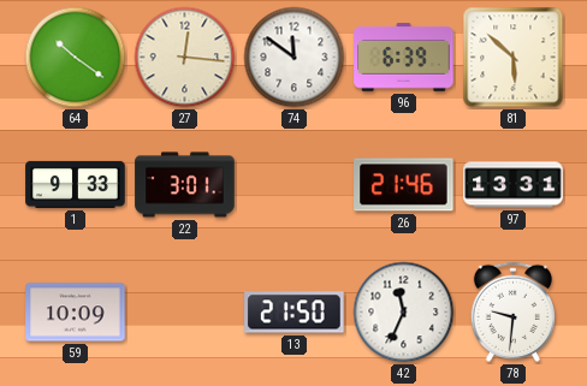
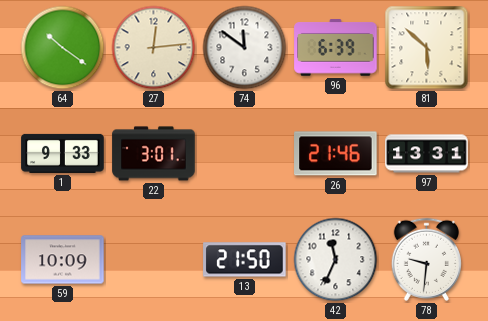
27: 12:16 -> 12:14
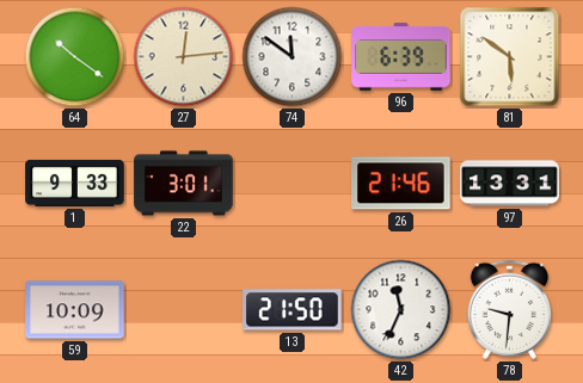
81: 5:52 -> 5:51
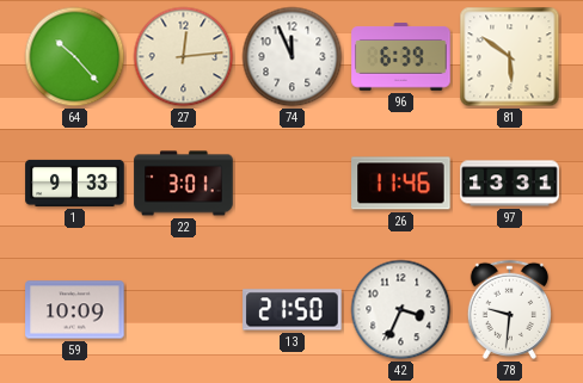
64: 10:21 -> 10:23
74: 11:51 -> 11:56
26: 21:46 -> 11:46
42: 11:34 -> 3:34
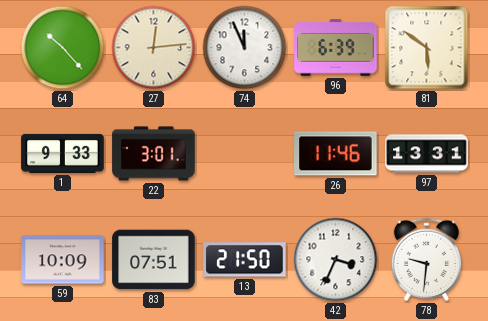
83: none -> 07:51
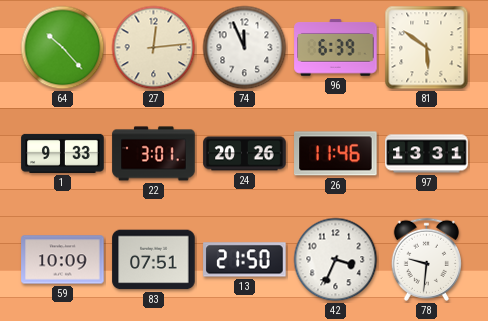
24: none -> 20:26
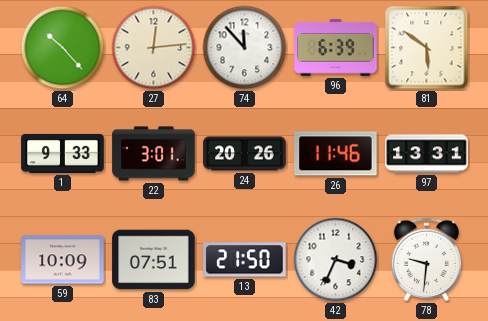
74: 11:56 -> 11:53
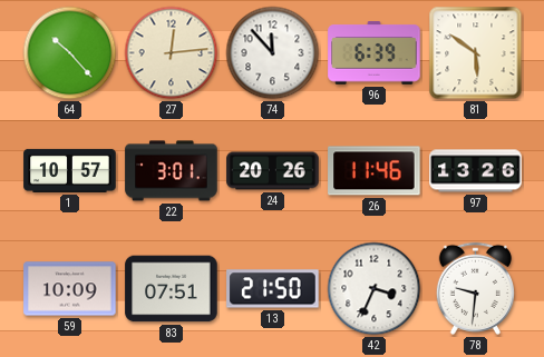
1: 9:33 -> 10:57
97: 13:31 -> 13:26
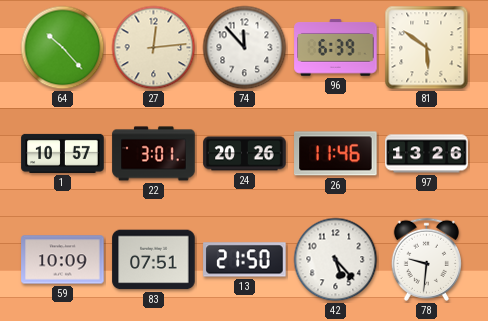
42: 3:34 -> 5:23
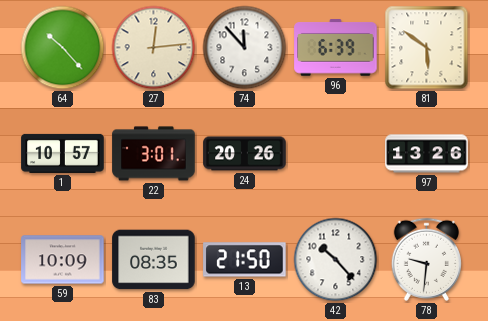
26: 11:46 -> none
83: 07:51 -> 08:35
42: 5:23 -> 10:23
